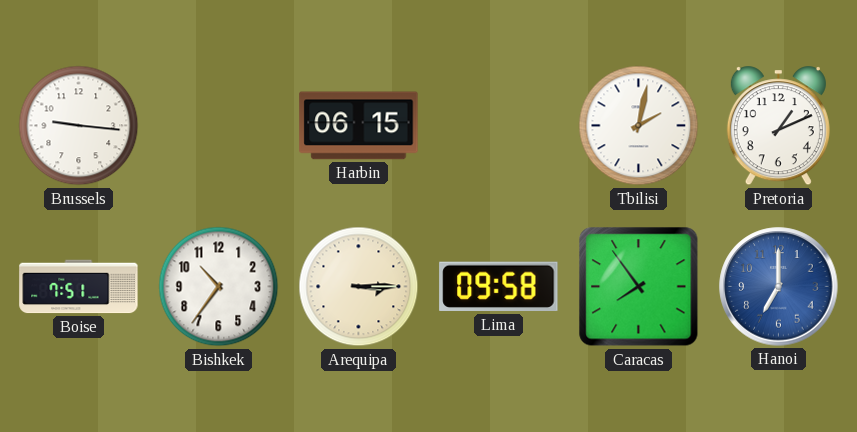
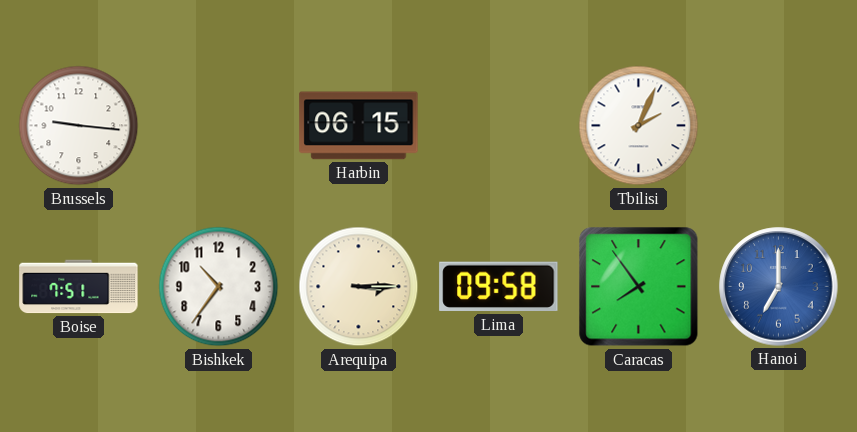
Tbilisi: 2:02 -> 2:04
Pretoria: 1:11 -> none
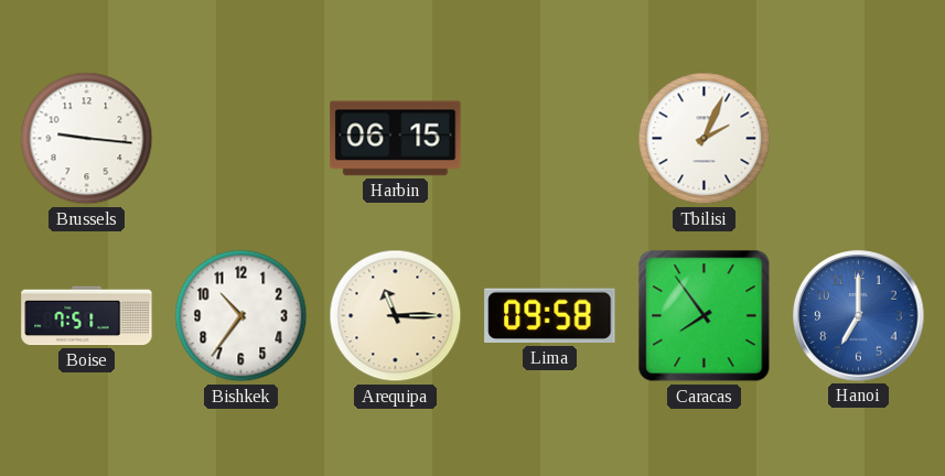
Arequipa: 3:15 -> 11:15
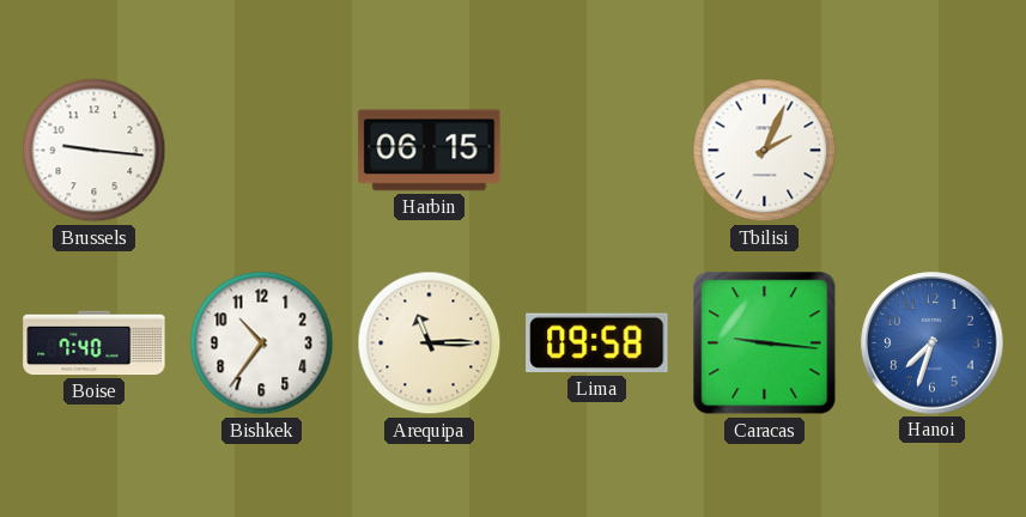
Boise: 7:51 -> 7:40
Caracas: 7:54 -> 9:16
Hanoi: 7:00 -> 7:33
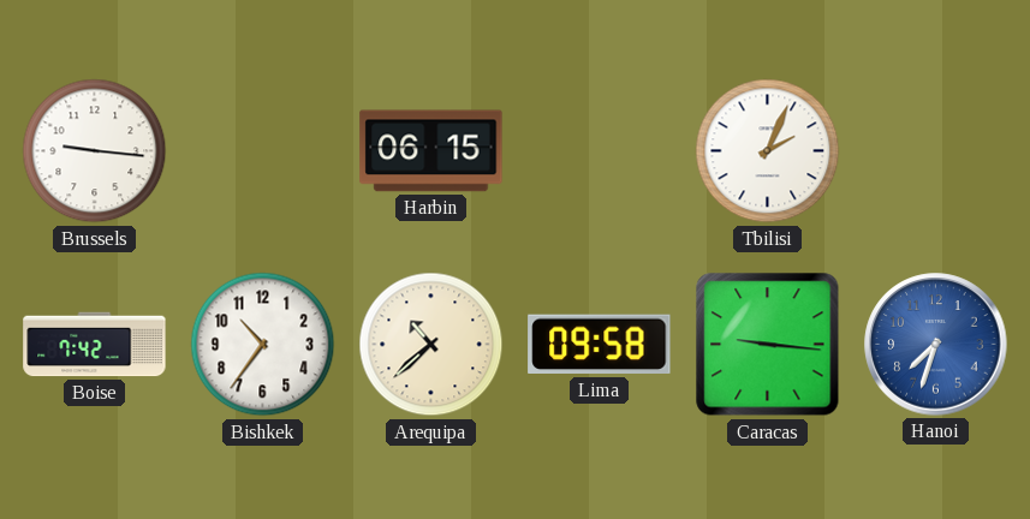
Boise: 7:40 -> 7:42
Arequipa: 11:15 -> 10:38
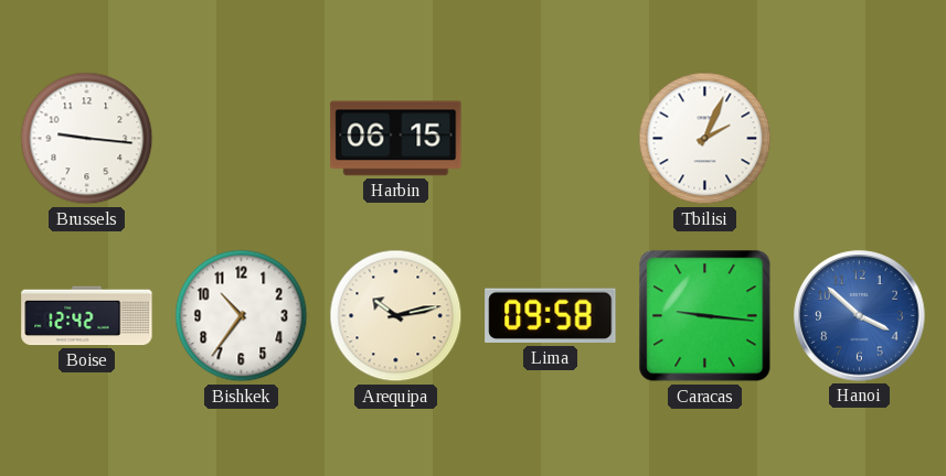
Boise: 7:42 -> 12:42
Arequipa: 10:38 -> 10:13
Hanoi: 7:33 -> 3:52
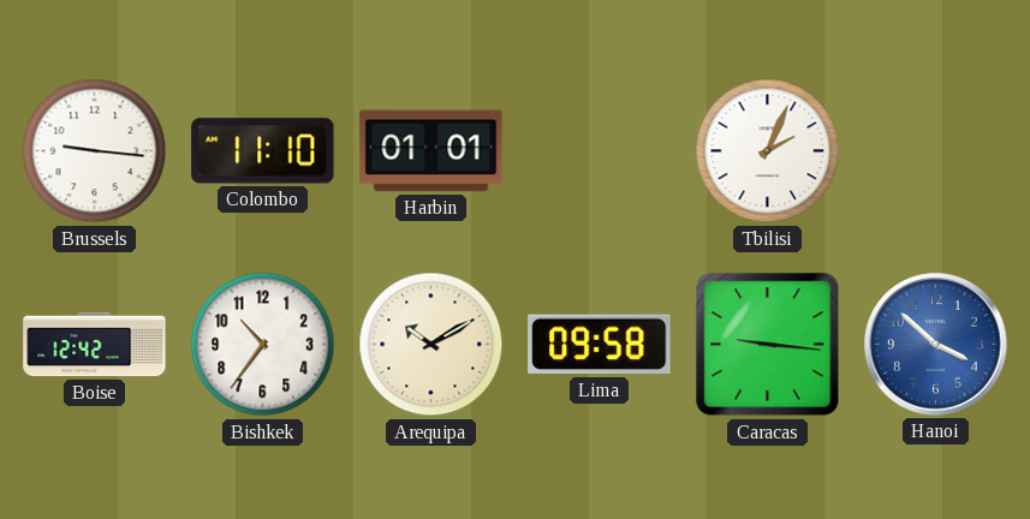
Colombo: none -> 11:10
Harbin: 06:15 -> 01:01
Arequipa: 10:13 -> 10:10
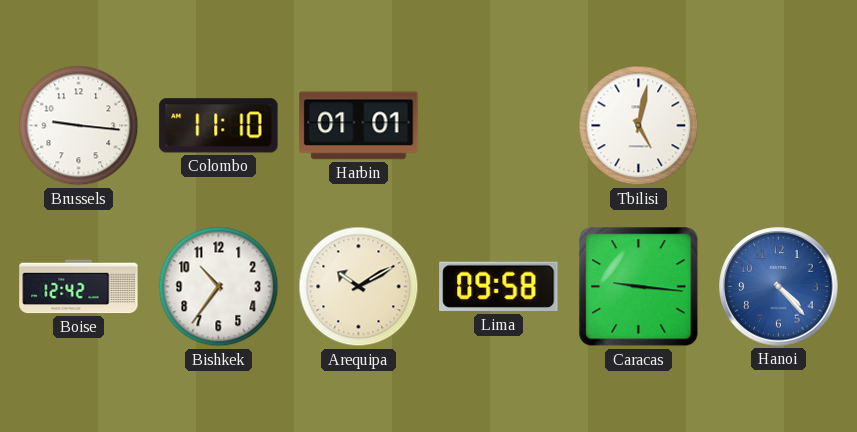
Tbilisi: 2:04 -> 5:02
Hanoi: 3:52 -> 4:23
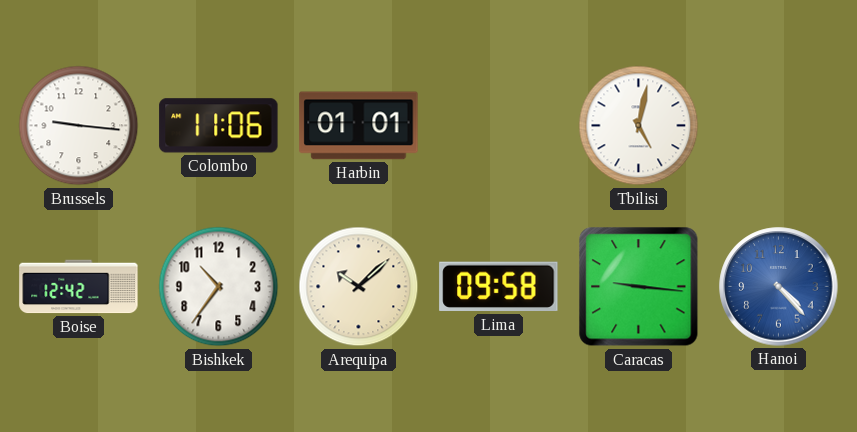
Colombo: 11:10 -> 11:06
Arequipa: 10:10 -> 10:08
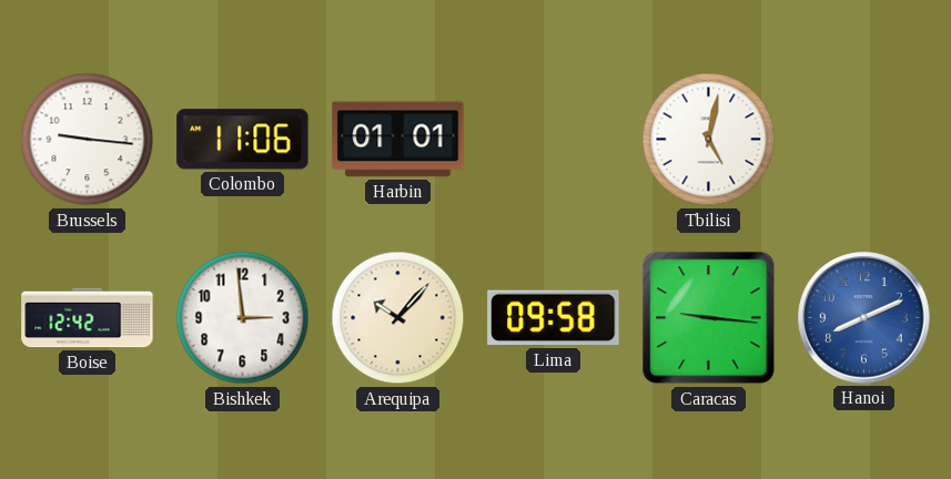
Bishkek: 10:36 -> 2:59
Arequipa: 10:08 -> 10:07
Hanoi: 4:23 -> 8:11
